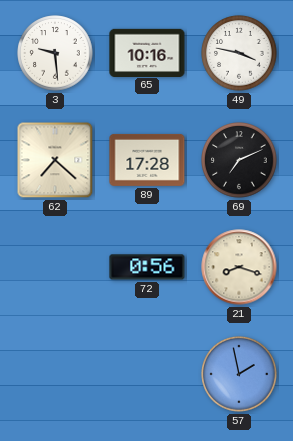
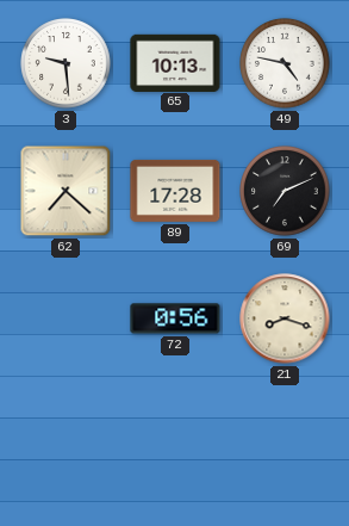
65: 10:16 -> 10:13
49: 3:47 -> 4:47
57: 1:58 -> none
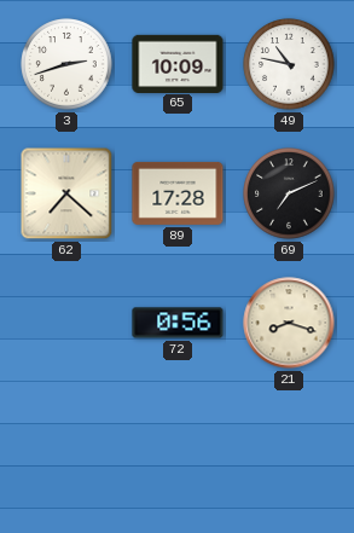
3: 9:29 -> 2:42
65: 10:13 -> 10:09
49: 4:47 -> 10:47
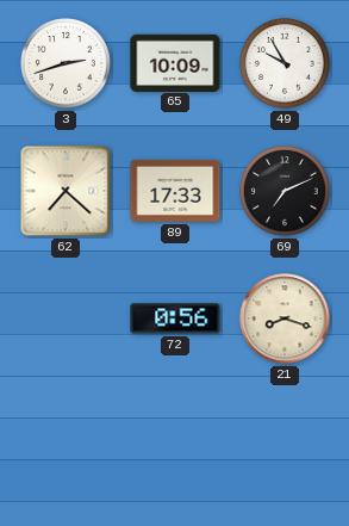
49: 10:47 -> 9:55
89: 17:28 -> 17:33
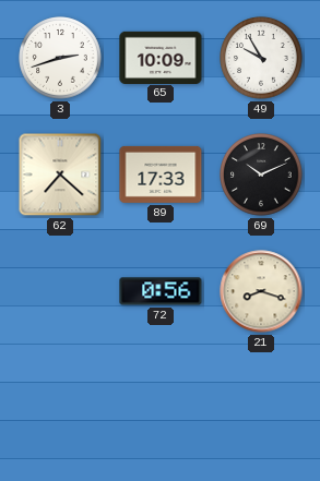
69: 7:11 -> 10:11
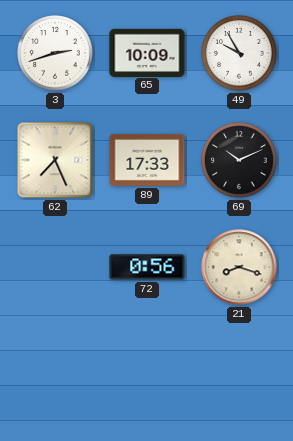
62: 7:22 -> 7:26
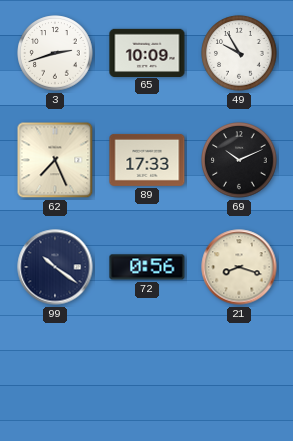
99: none -> 10:21
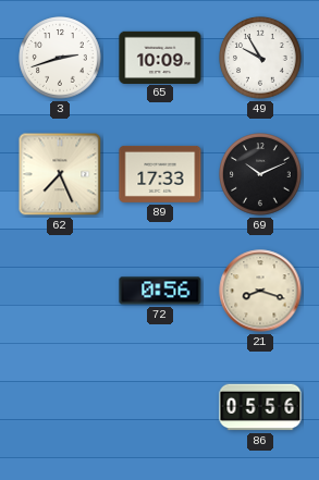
99: 10:21 -> none
86: none -> 05:56
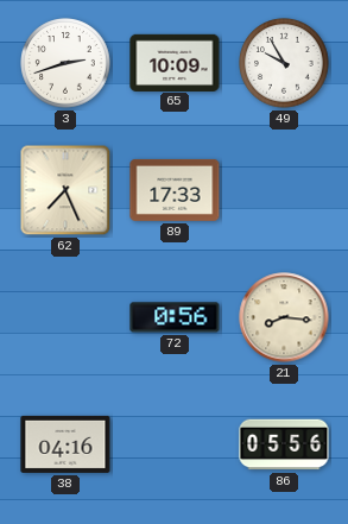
69: 10:11 -> none
21: 8:18 -> 8:16
38: none -> 04:16
